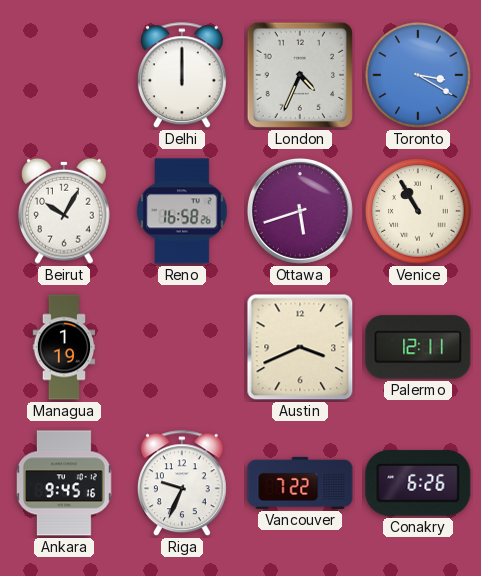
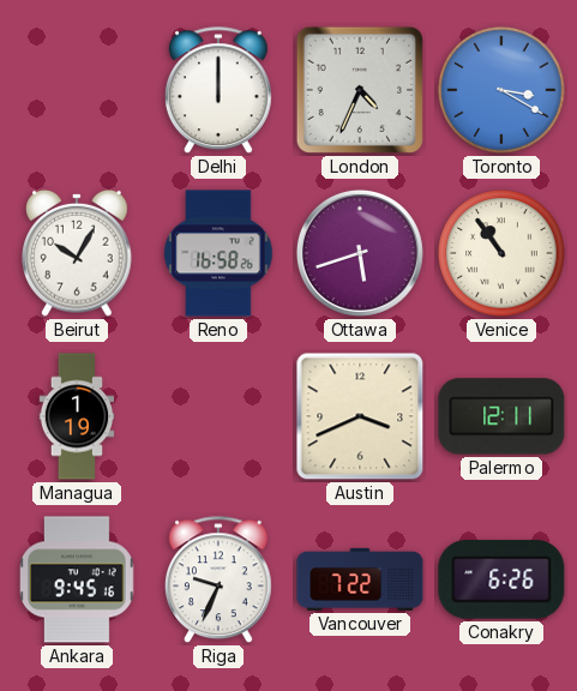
Venice: 10:55 -> 10:54
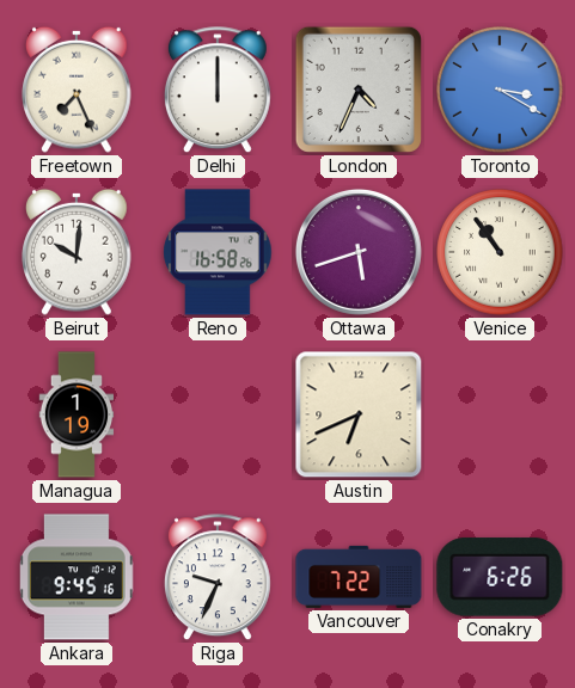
Freetown: none -> 7:26
Beirut: 10:05 -> 10:01
Austin: 3:41 -> 6:41
Palermo: 12:11 -> none
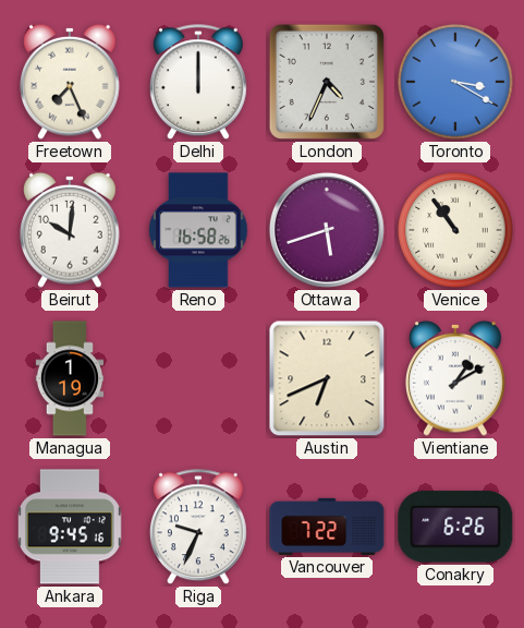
Vientiane: none -> 1:10
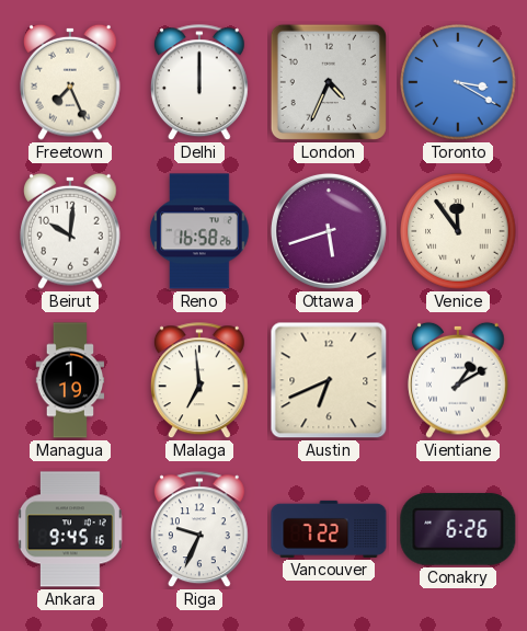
Venice: 10:54 -> 11:54
Malaga: none -> 6:59
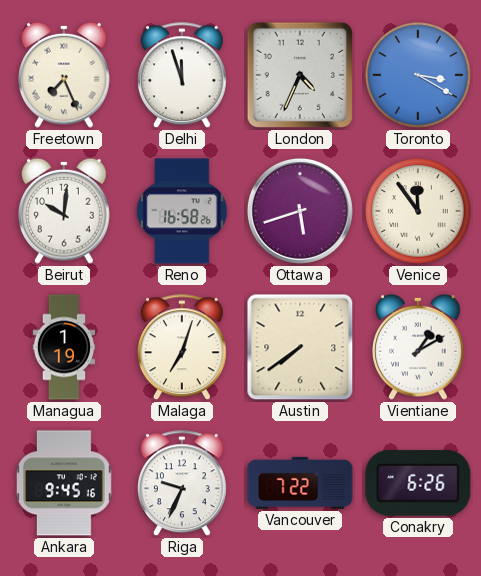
Delhi: 12:00 -> 11:57
Malaga: 6:59 -> 7:03
Austin: 6:41 -> 7:39
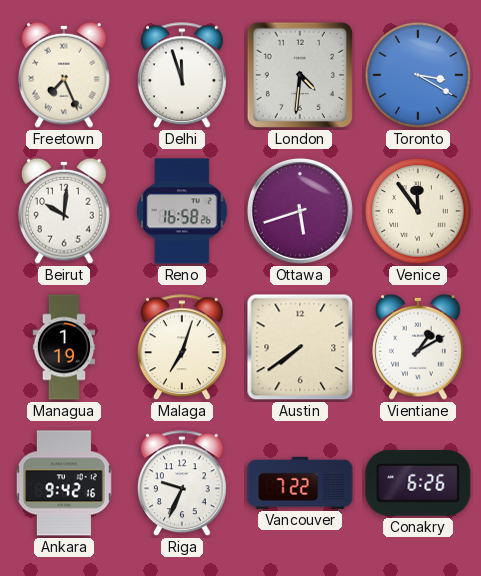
London: 4:34 -> 4:31
Ankara: 9:45 -> 9:42
